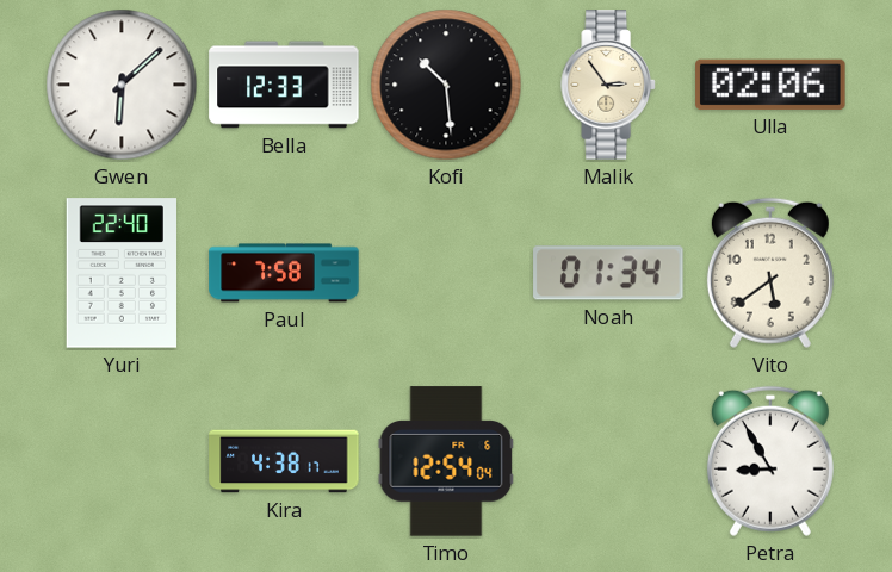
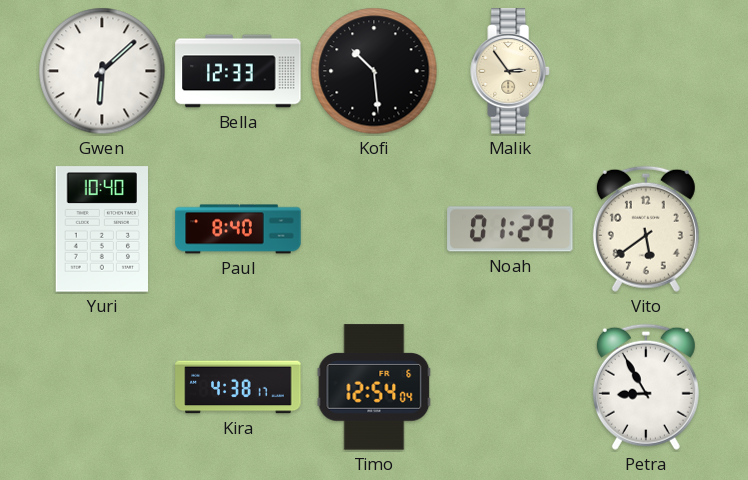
Ulla: 02:06 -> none
Yuri: 22:40 -> 10:40
Paul: 7:58 -> 8:40
Noah: 01:34 -> 01:29
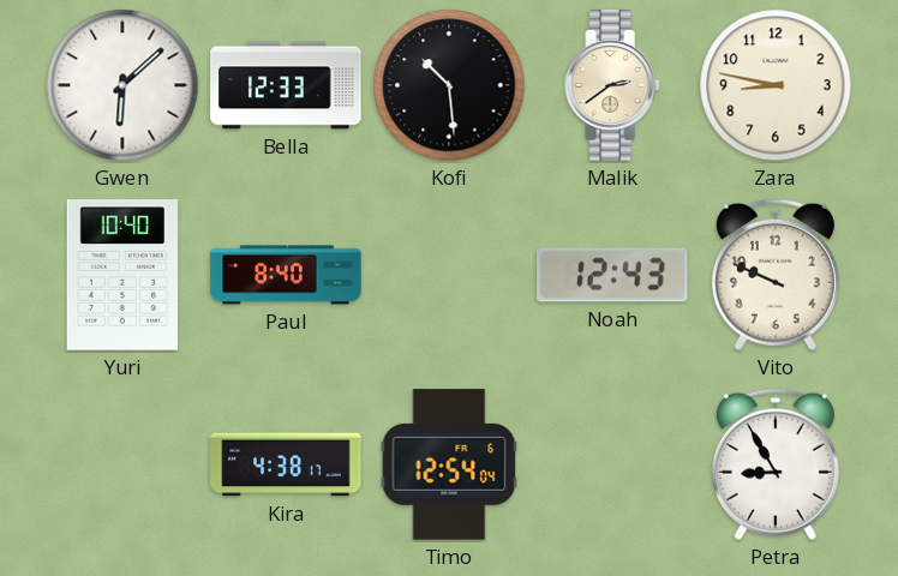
Malik: 2:54 -> 2:39
Zara: none -> 8:47
Noah: 01:29 -> 12:43
Vito: 5:39 -> 9:49
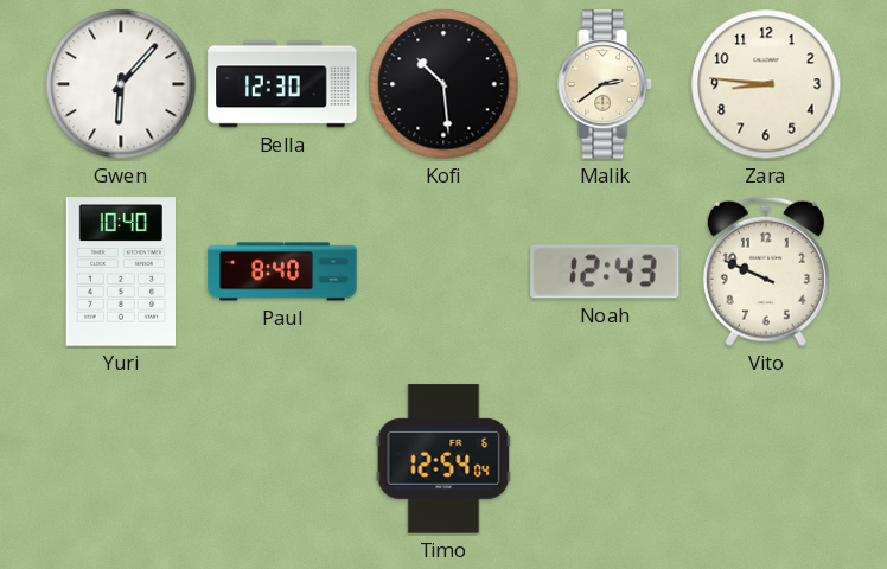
Gwen: 6:08 -> 6:07
Bella: 12:33 -> 12:30
Zara: 8:47 -> 8:46
Kira: 4:38 -> none
Petra: 8:55 -> none
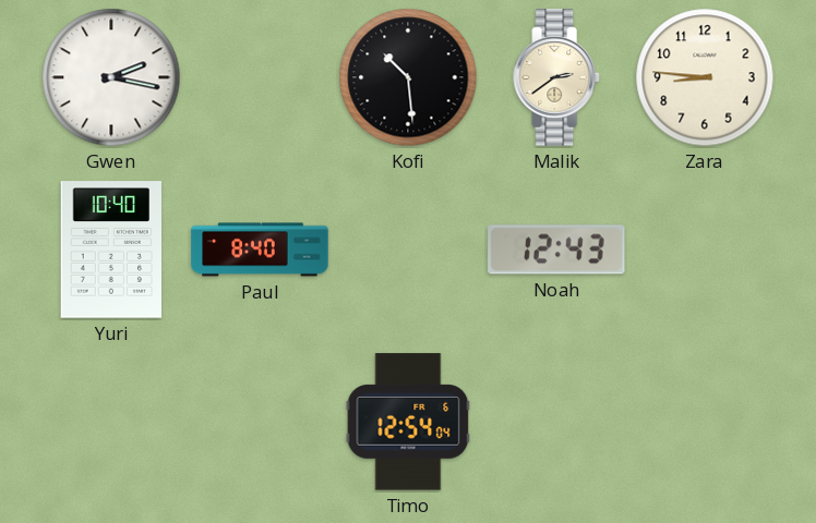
Gwen: 6:07 -> 2:17
Bella: 12:30 -> none
Vito: 9:49 -> none
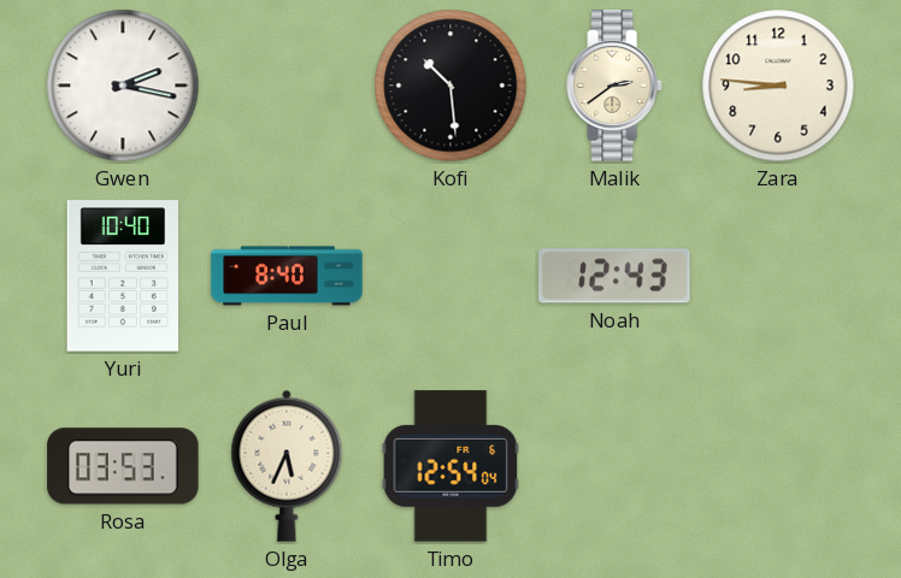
Rosa: none -> 03:53
Olga: none -> 5:34
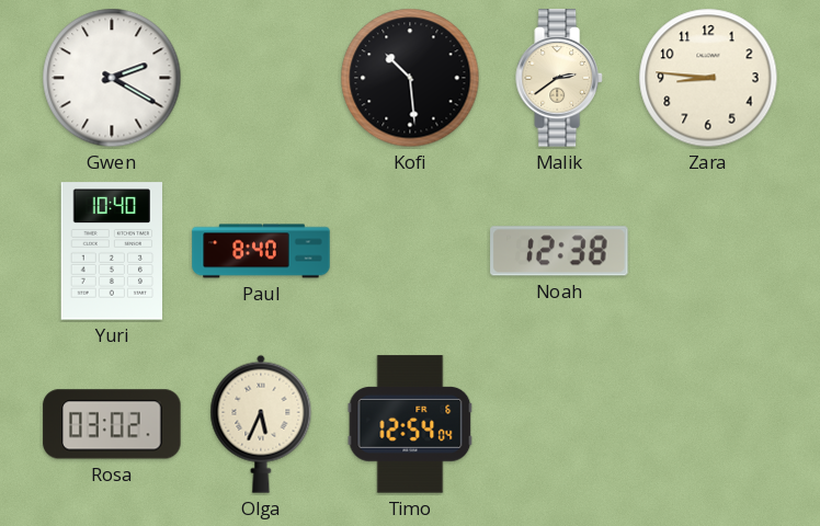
Gwen: 2:17 -> 2:20
Noah: 12:43 -> 12:38
Rosa: 03:53 -> 03:02
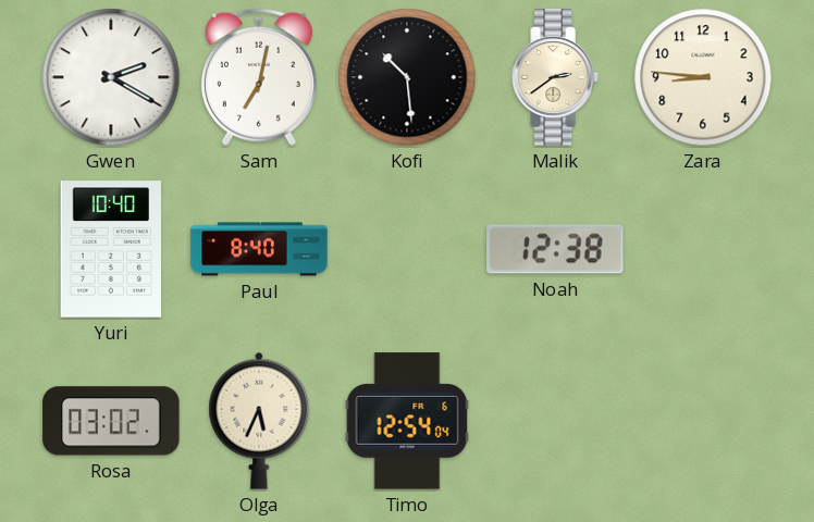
Sam: none -> 7:02
